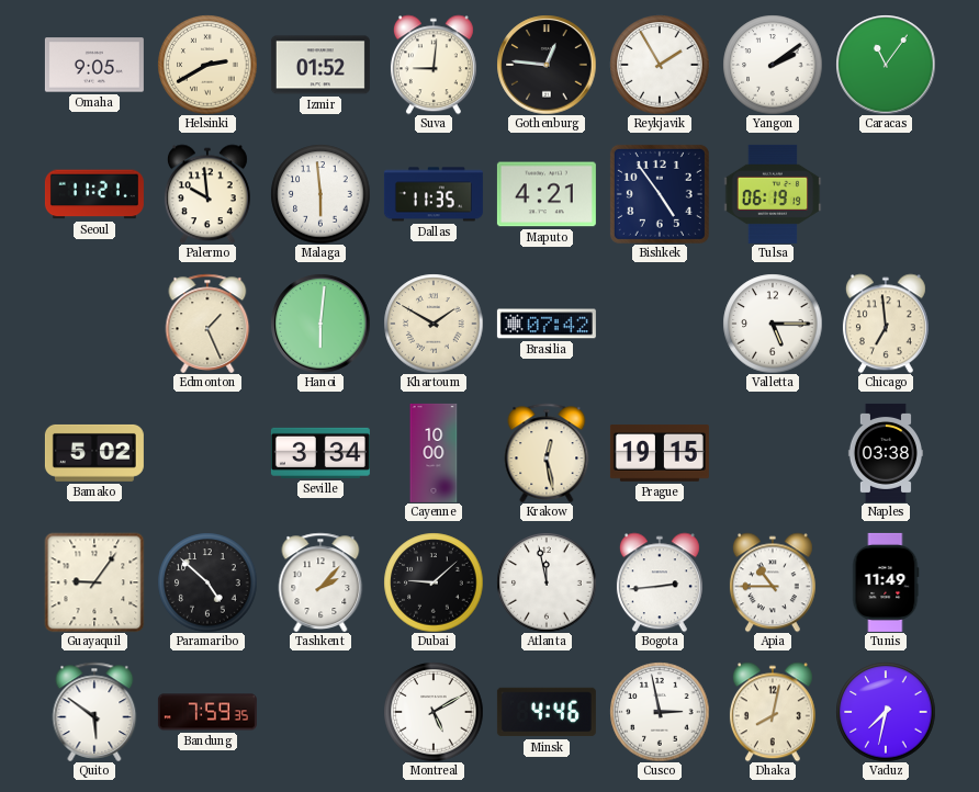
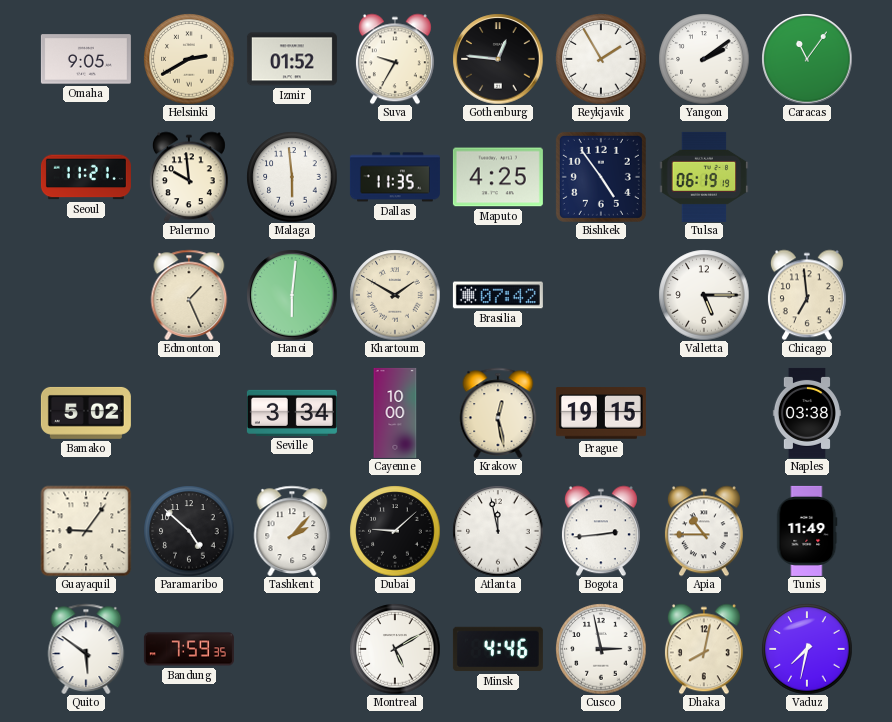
Suva: 9:01 -> 9:35
Maputo: 4:21 -> 4:25
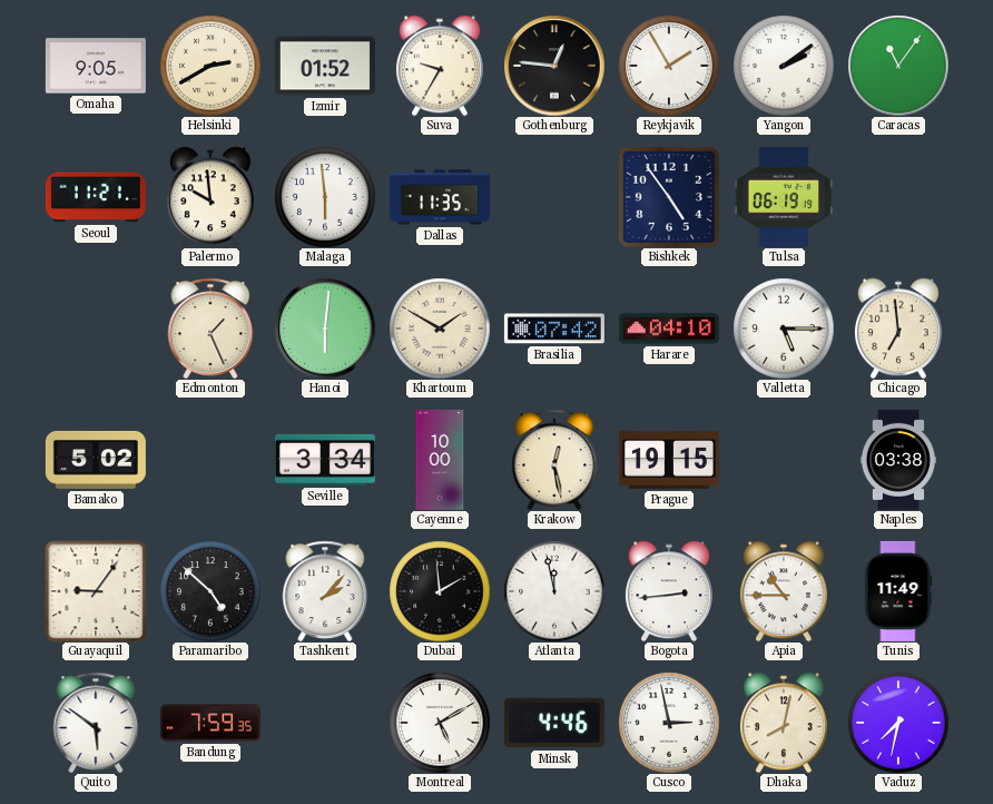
Maputo: 4:25 -> none
Harare: none -> 04:10
Dubai: 9:08 -> 1:59
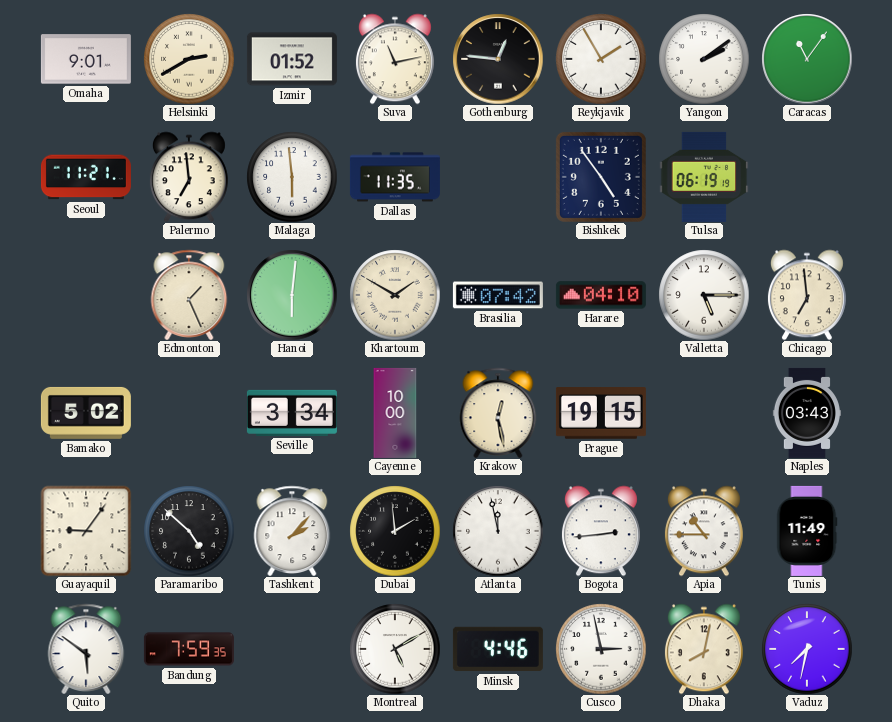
Omaha: 9:05 -> 9:01
Suva: 9:35 -> 11:13
Palermo: 9:59 -> 6:59
Naples: 03:38 -> 03:43
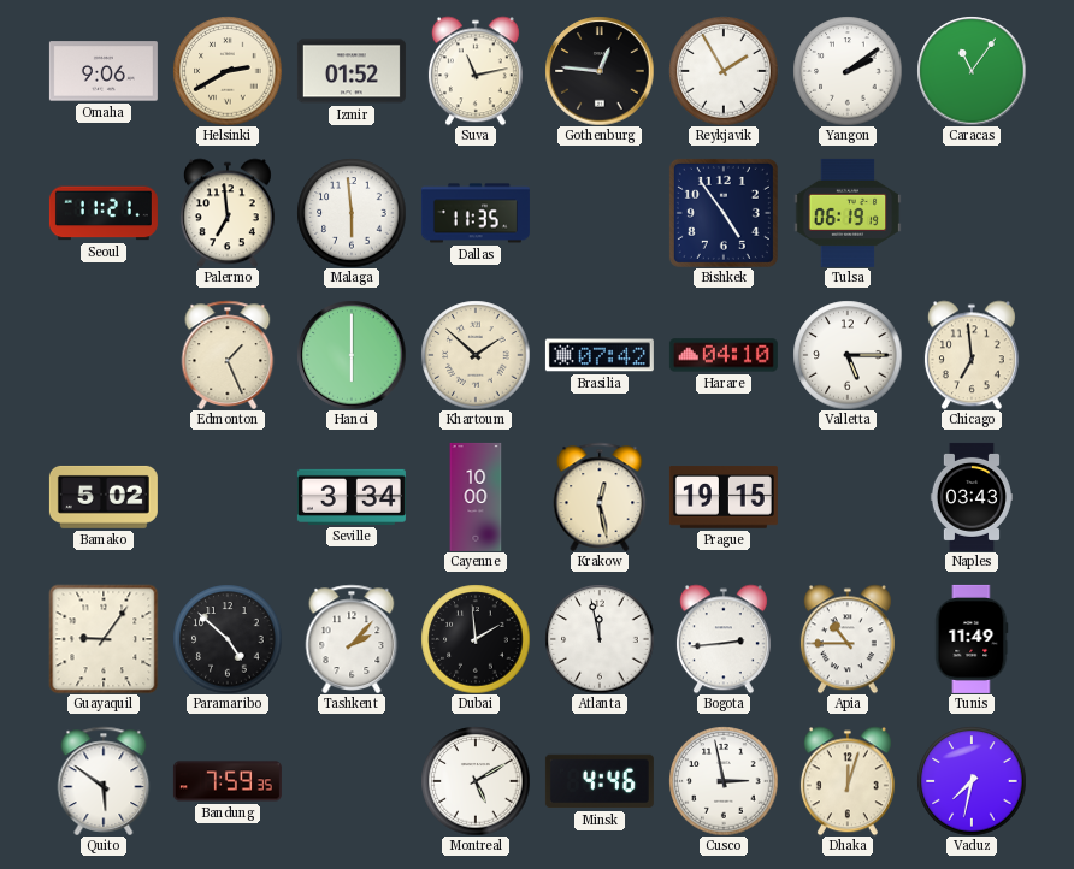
Omaha: 9:01 -> 9:06
Hanoi: 6:01 -> 6:00
Khartoum: 1:50 -> 1:52
Dhaka: 8:02 -> 12:03
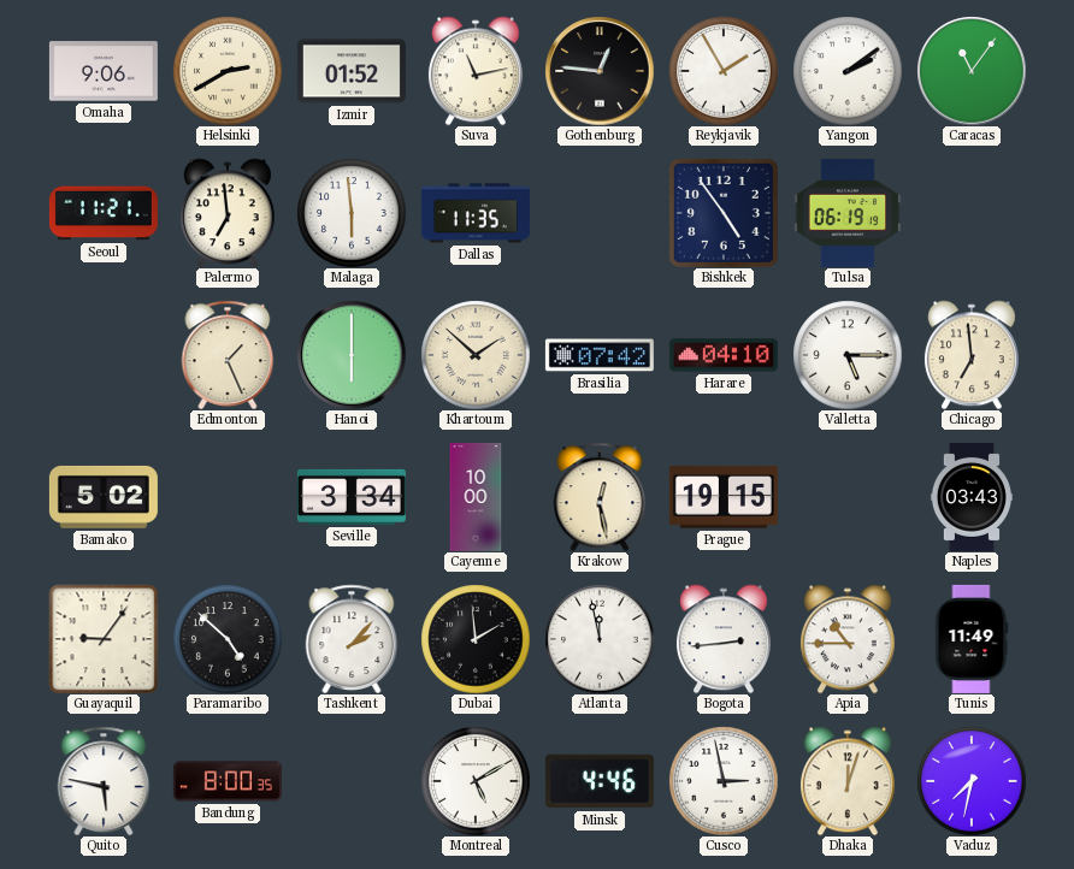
Quito: 5:51 -> 5:47
Bandung: 7:59 -> 8:00
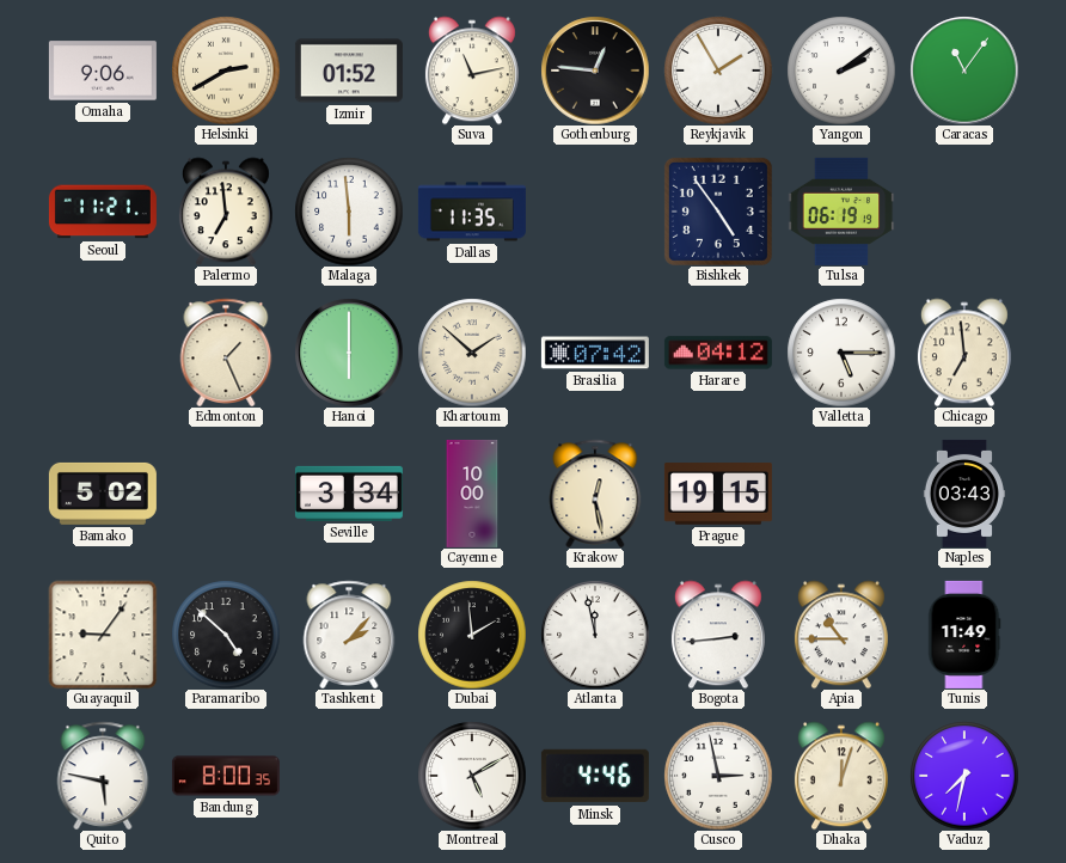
Harare: 04:10 -> 04:12
